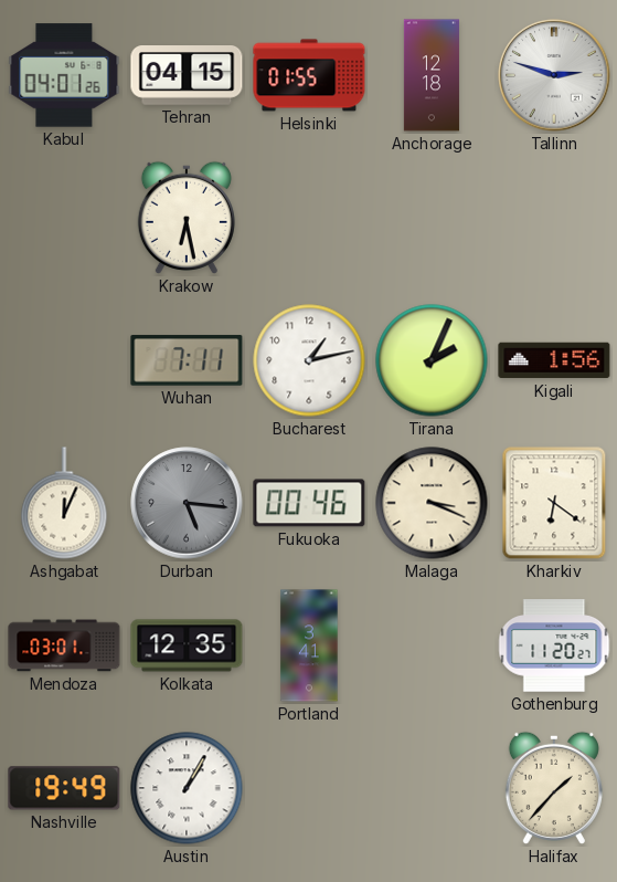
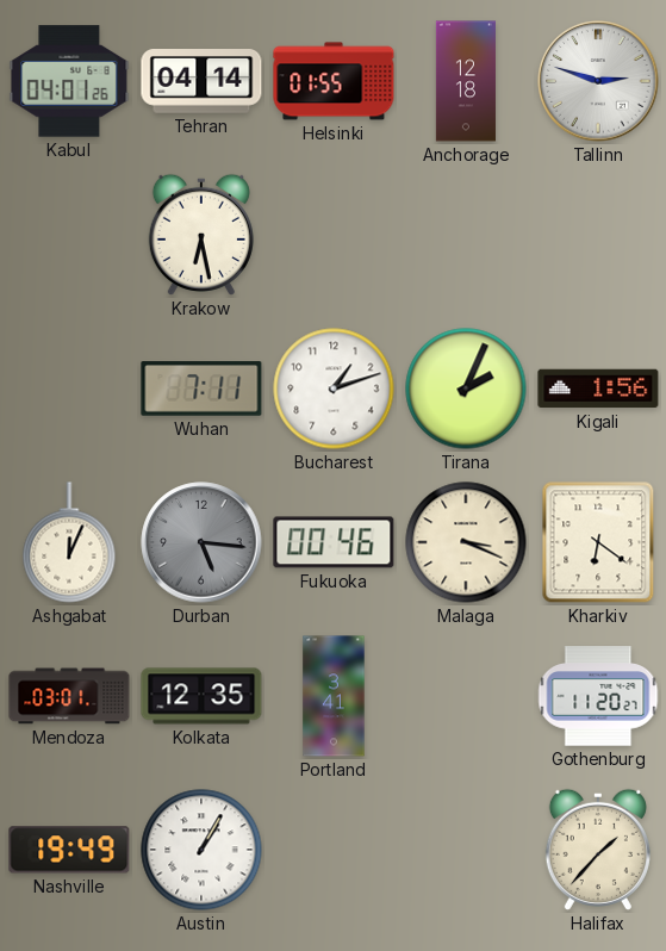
Tehran: 04:15 -> 04:14
Bucharest: 1:13 -> 1:12
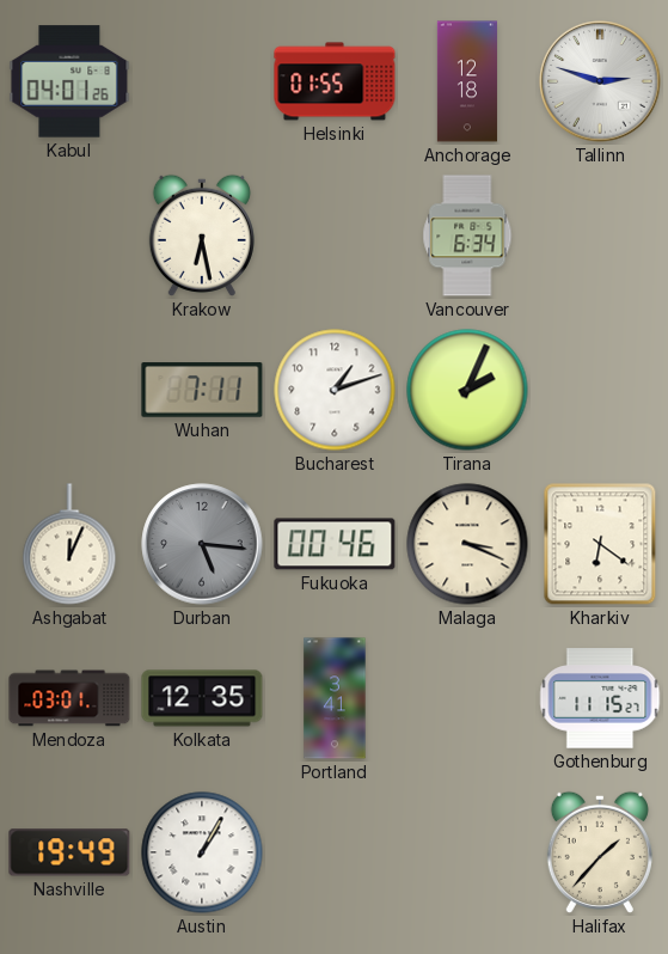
Tehran: 04:14 -> none
Vancouver: none -> 6:34
Kigali: 1:56 -> none
Gothenburg: 11:20 -> 11:15
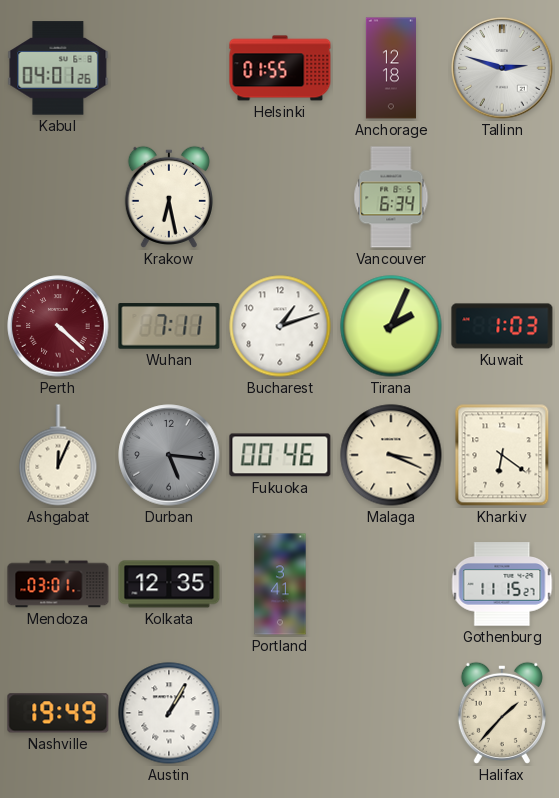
Perth: none -> 4:22
Kuwait: none -> 1:03
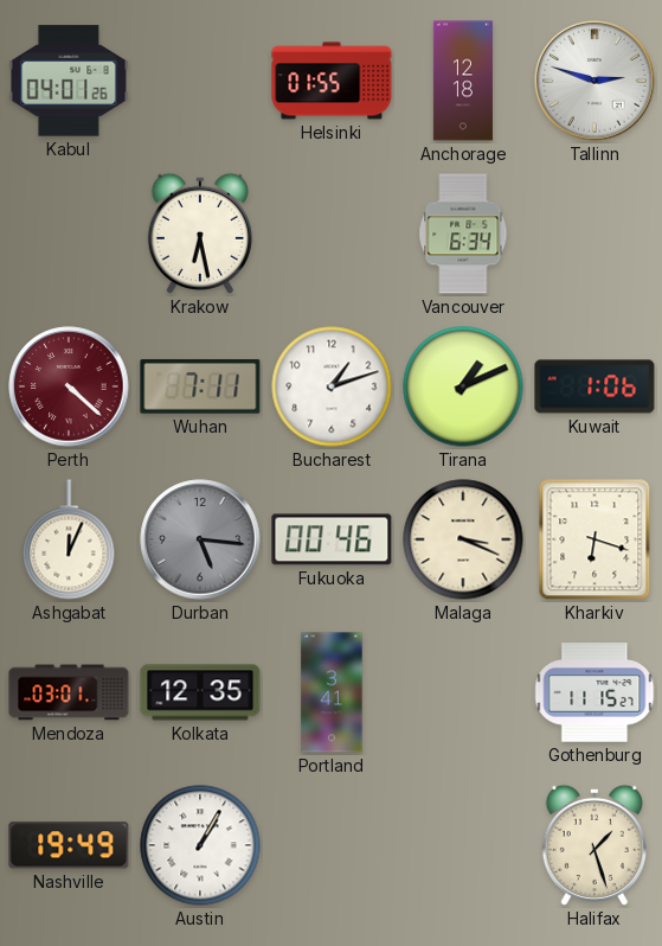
Tirana: 2:04 -> 1:11
Kuwait: 1:03 -> 1:06
Kharkiv: 6:21 -> 6:18
Halifax: 1:37 -> 1:27
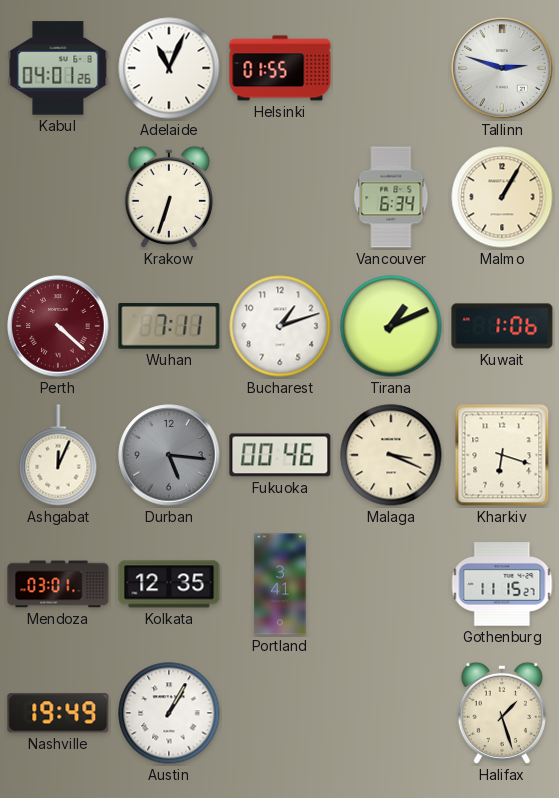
Adelaide: none -> 11:04
Anchorage: 12:18 -> none
Krakow: 6:28 -> 6:33
Malmo: none -> 1:05
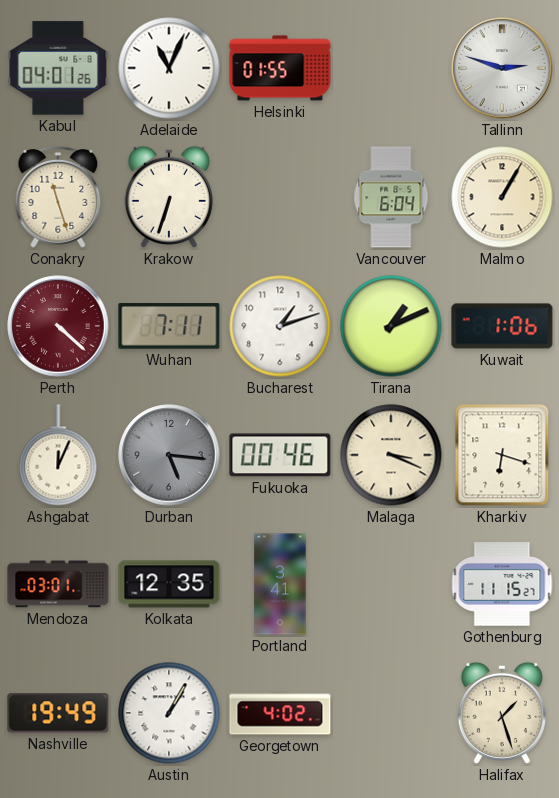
Conakry: none -> 11:27
Vancouver: 6:34 -> 6:04
Georgetown: none -> 4:02
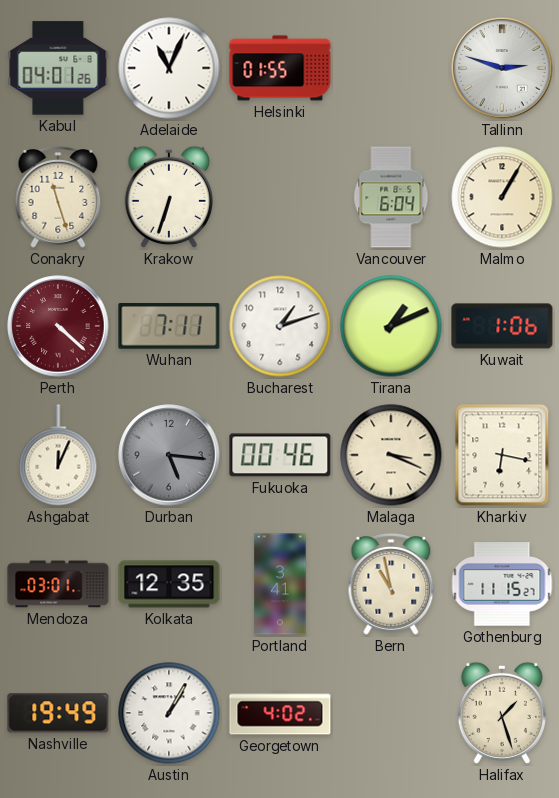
Kharkiv: 6:18 -> 6:17
Bern: none -> 10:58
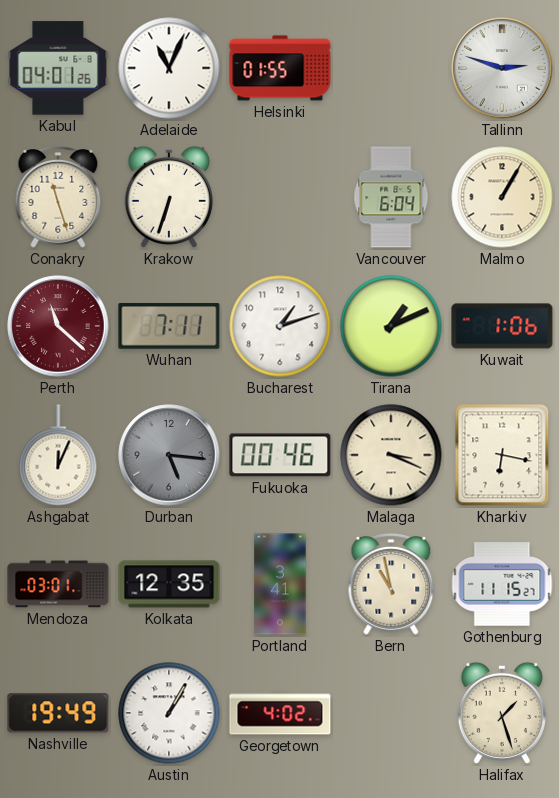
Perth: 4:22 -> 11:22
